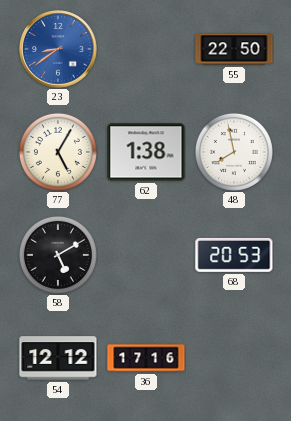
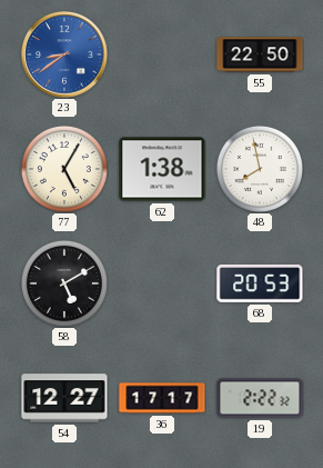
54: 12:12 -> 12:27
36: 17:16 -> 17:17
19: none -> 2:22
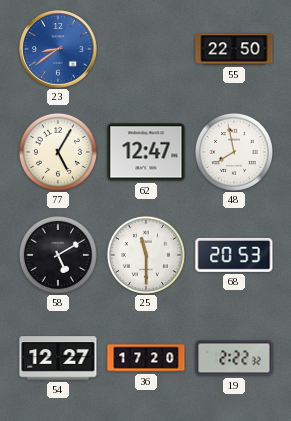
62: 1:38 -> 12:47
25: none -> 11:30
36: 17:17 -> 17:20
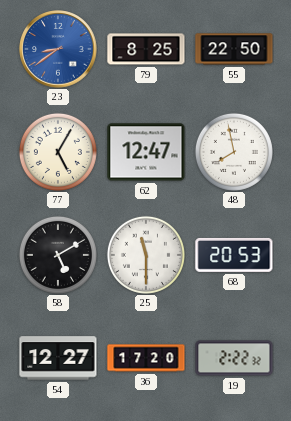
79: none -> 8:25
